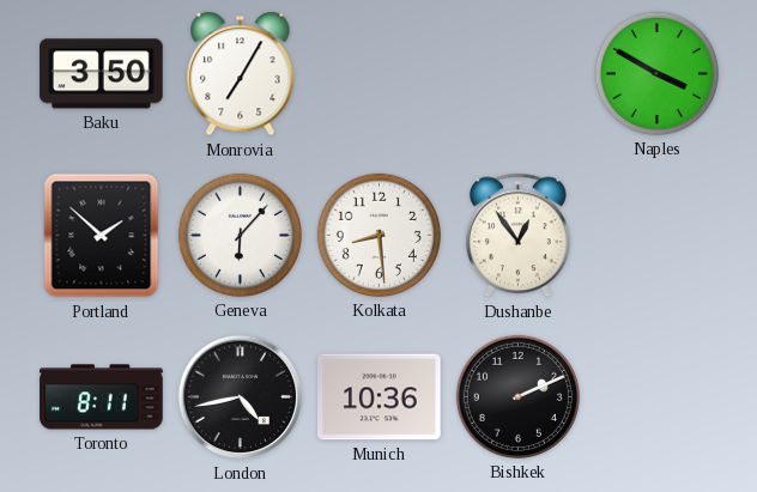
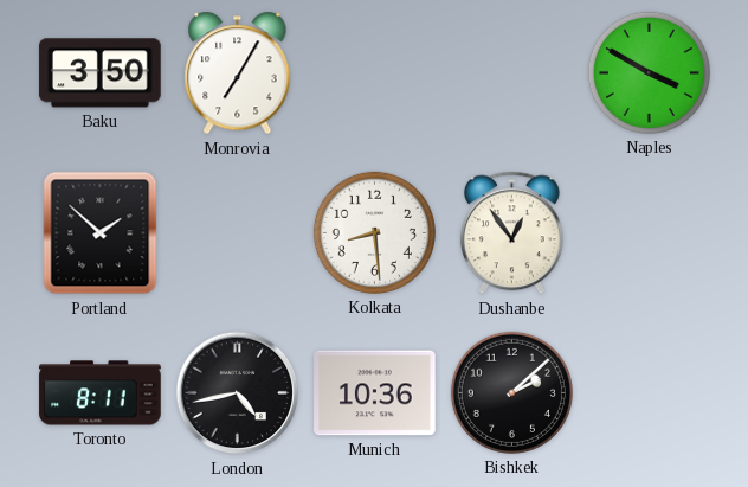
Geneva: 6:07 -> none
Bishkek: 2:11 -> 2:08
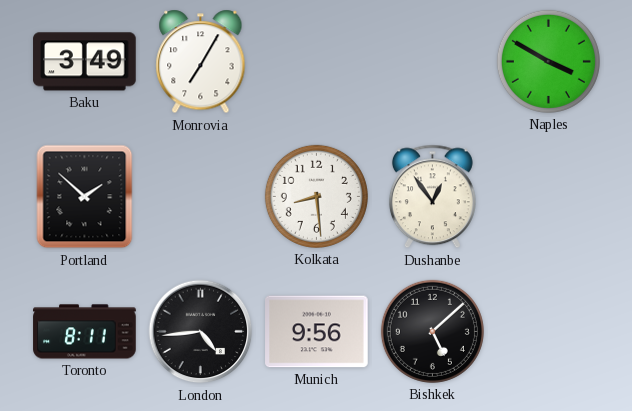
Baku: 3:50 -> 3:49
London: 4:43 -> 4:44
Munich: 10:36 -> 9:56
Bishkek: 2:08 -> 5:08
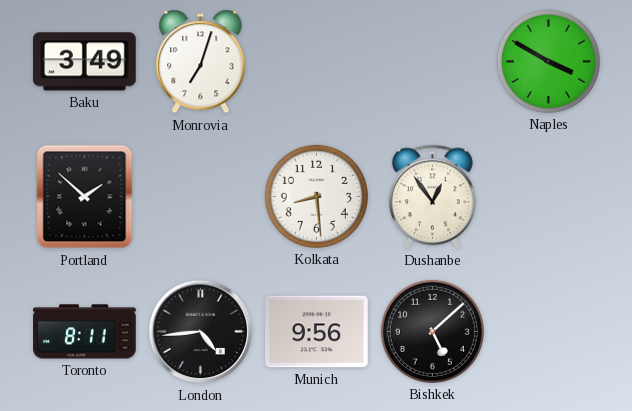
Monrovia: 7:05 -> 7:03
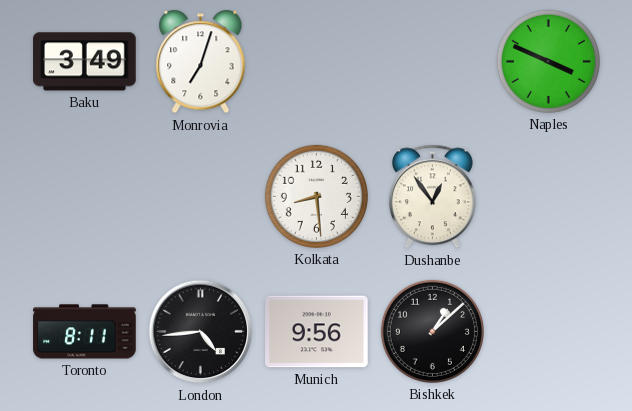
Naples: 3:50 -> 3:49
Portland: 1:52 -> none
Bishkek: 5:08 -> 1:08
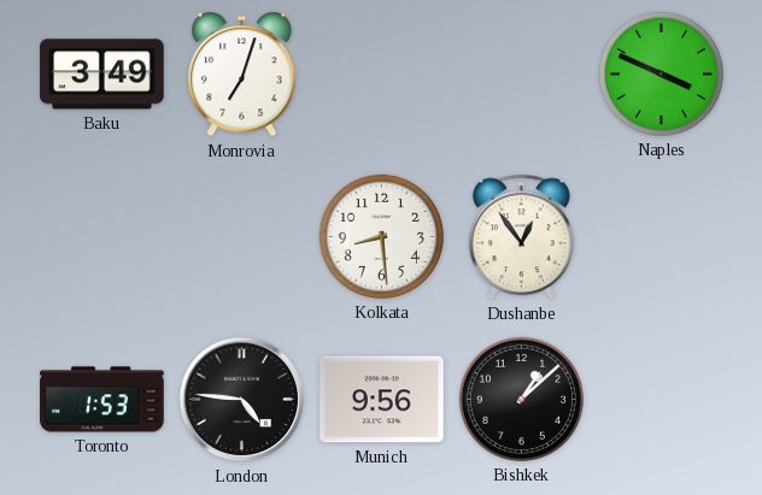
Toronto: 8:11 -> 1:53
London: 4:44 -> 4:46
